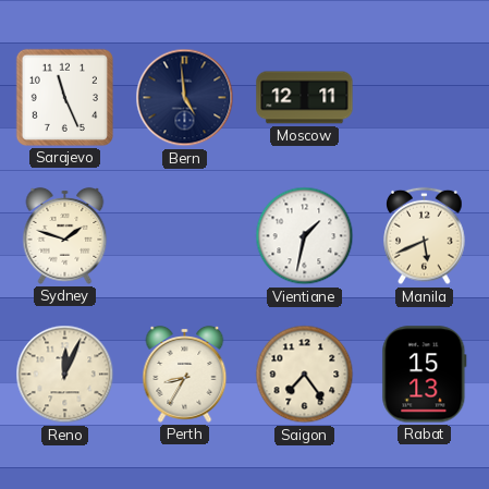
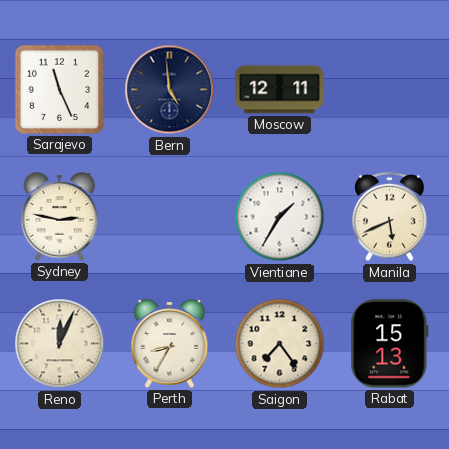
Sydney: 1:48 -> 2:47
Vientiane: 1:32 -> 1:35
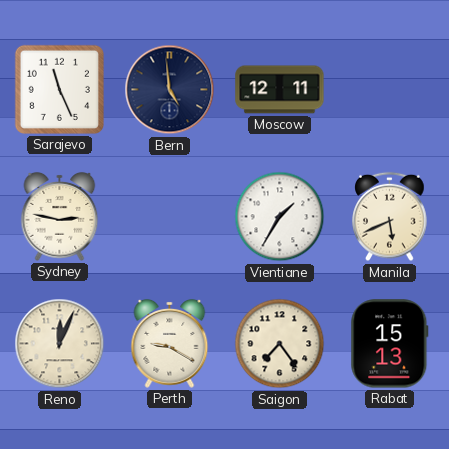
Perth: 8:35 -> 9:20
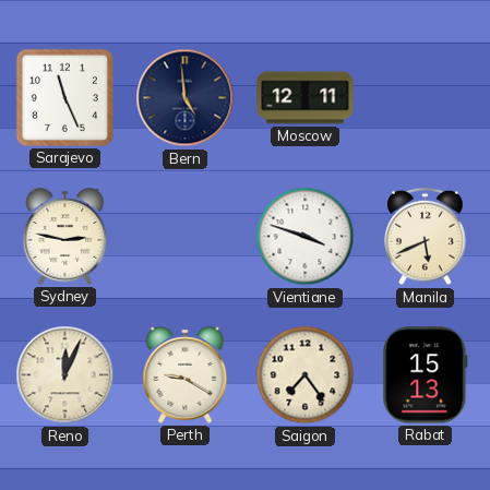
Vientiane: 1:35 -> 3:48
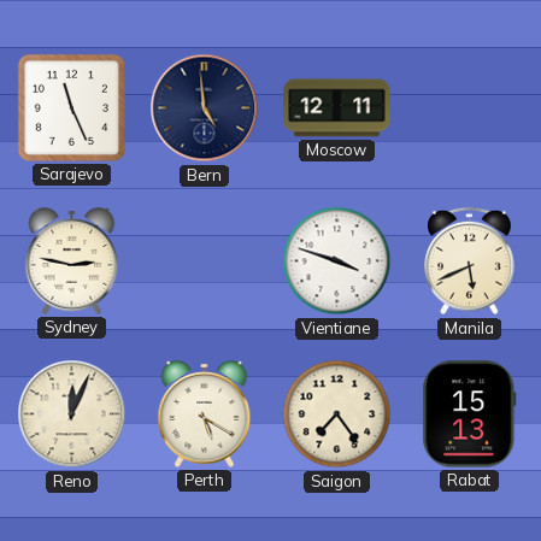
Perth: 9:20 -> 5:20
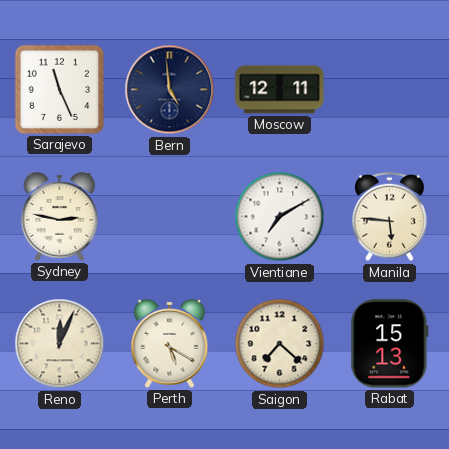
Vientiane: 3:48 -> 7:10
Manila: 5:41 -> 5:46
Saigon: 7:24 -> 7:22
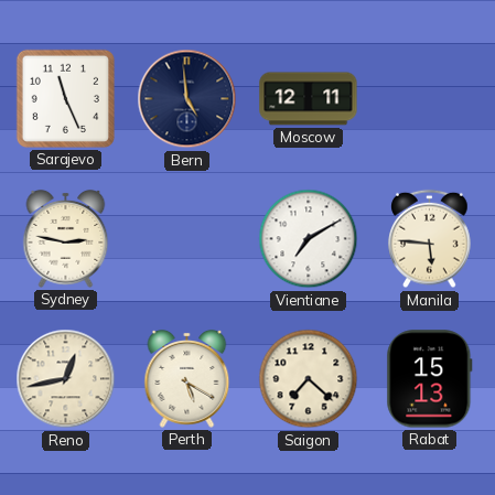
Reno: 12:04 -> 12:43
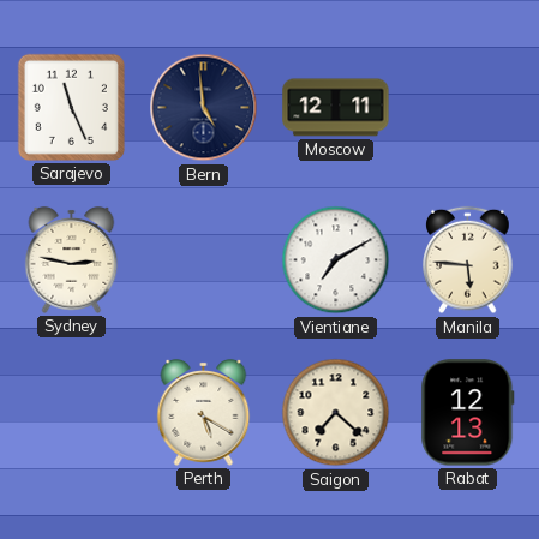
Reno: 12:43 -> none
Rabat: 15:13 -> 12:13
